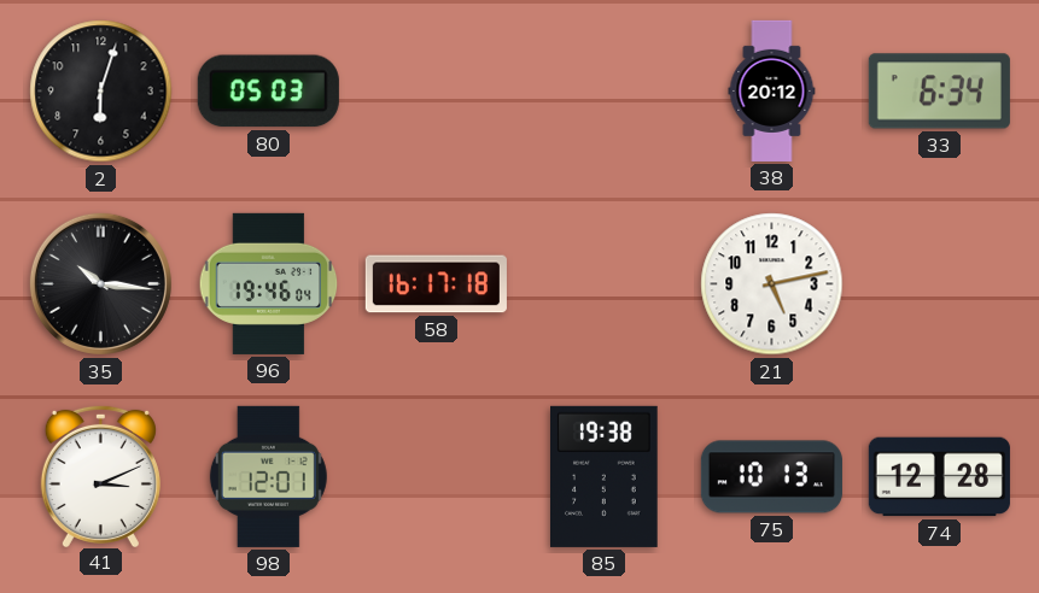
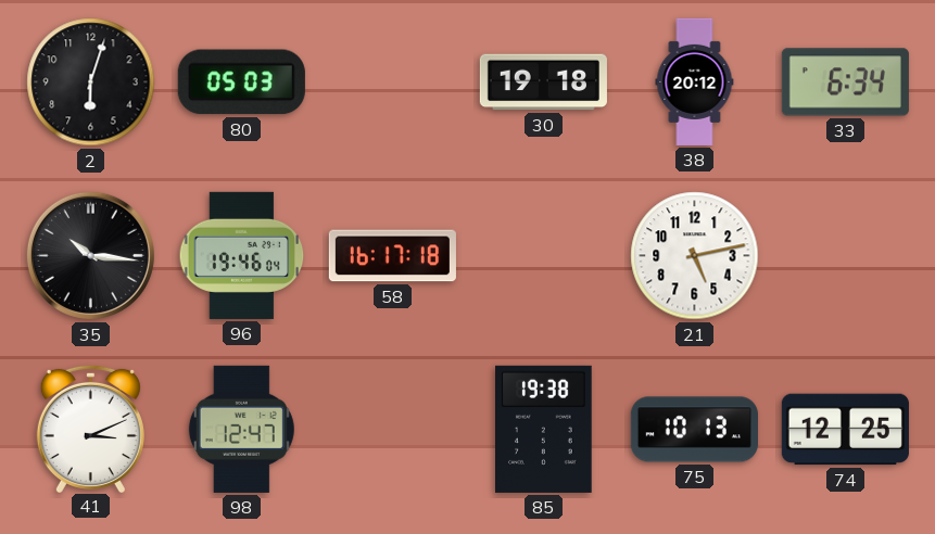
30: none -> 19:18
98: 12:01 -> 12:47
74: 12:28 -> 12:25
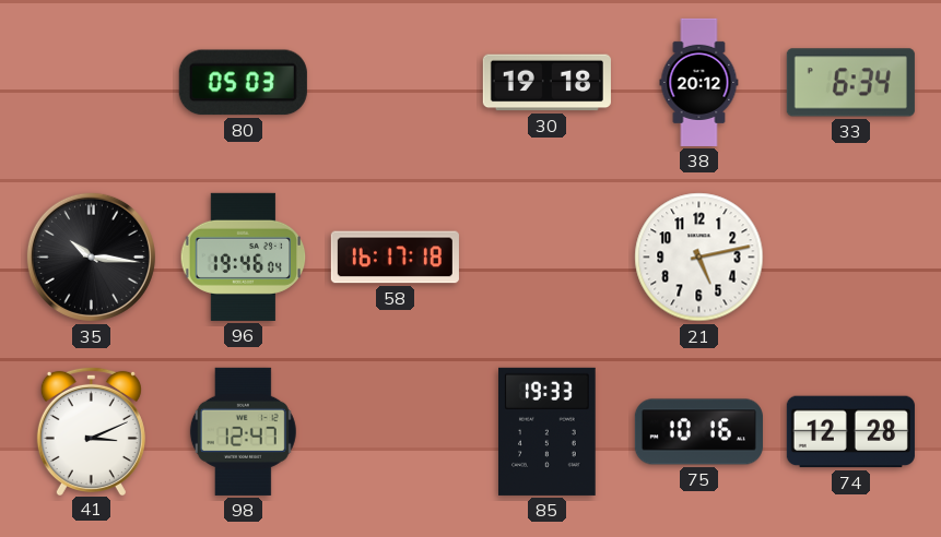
2: 6:03 -> none
85: 19:38 -> 19:33
75: 10:13 -> 10:16
74: 12:25 -> 12:28
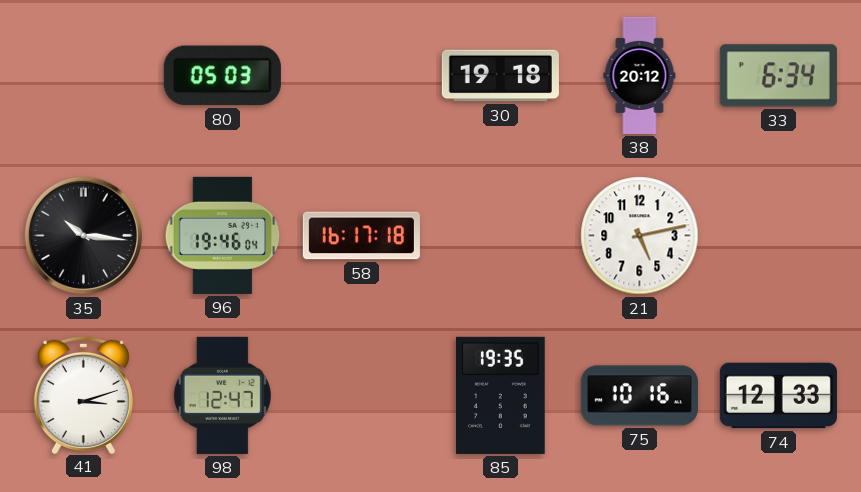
41: 3:11 -> 3:12
85: 19:33 -> 19:35
74: 12:28 -> 12:33
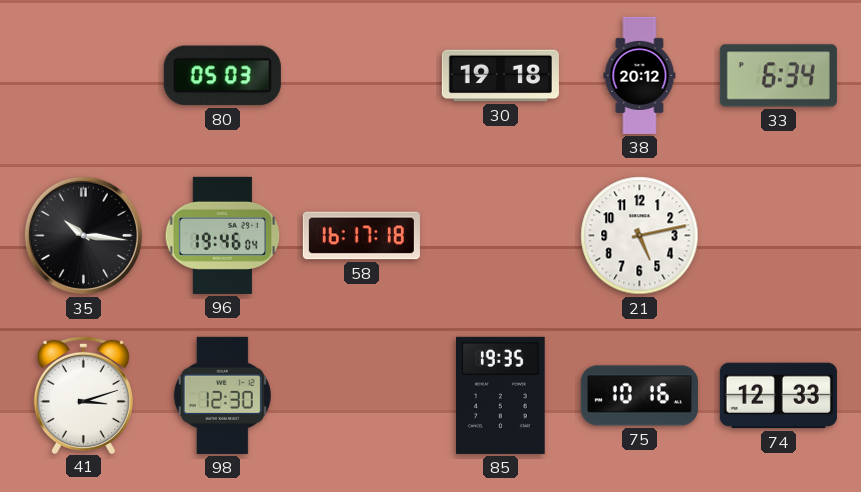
98: 12:47 -> 12:30
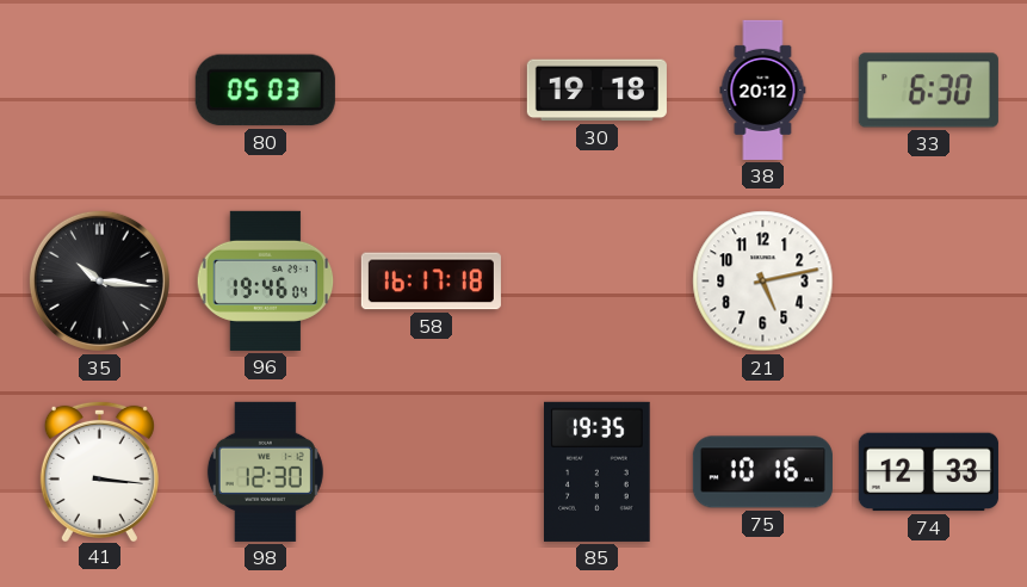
33: 6:34 -> 6:30
41: 3:12 -> 3:16
